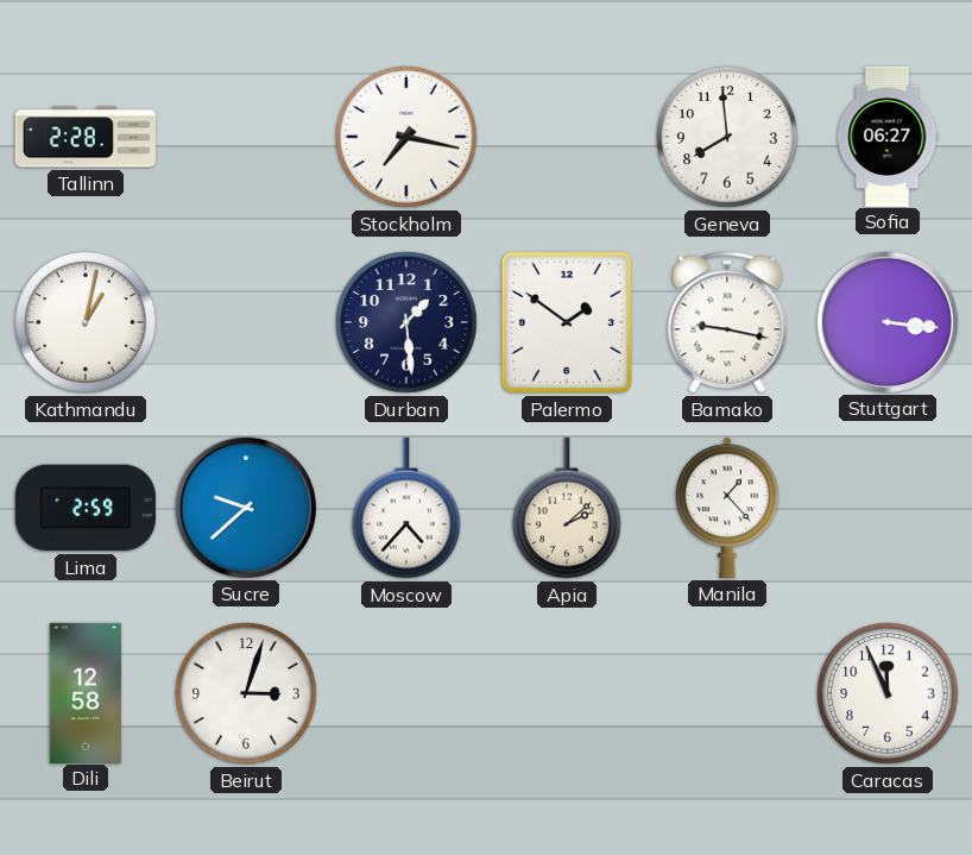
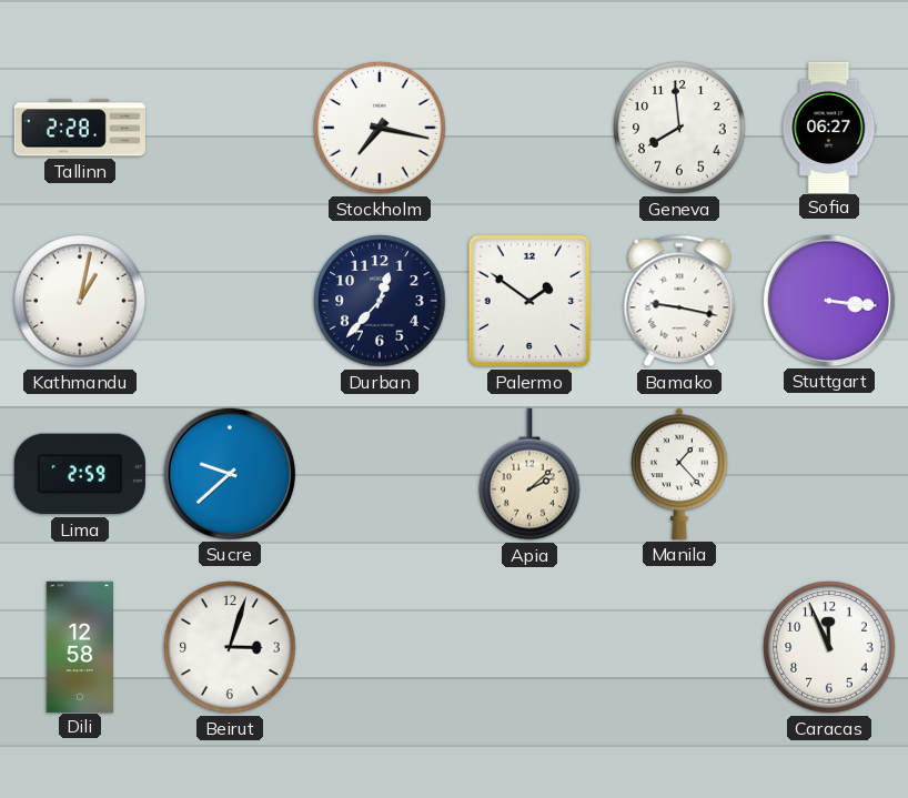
Durban: 1:29 -> 12:37
Moscow: 4:37 -> none
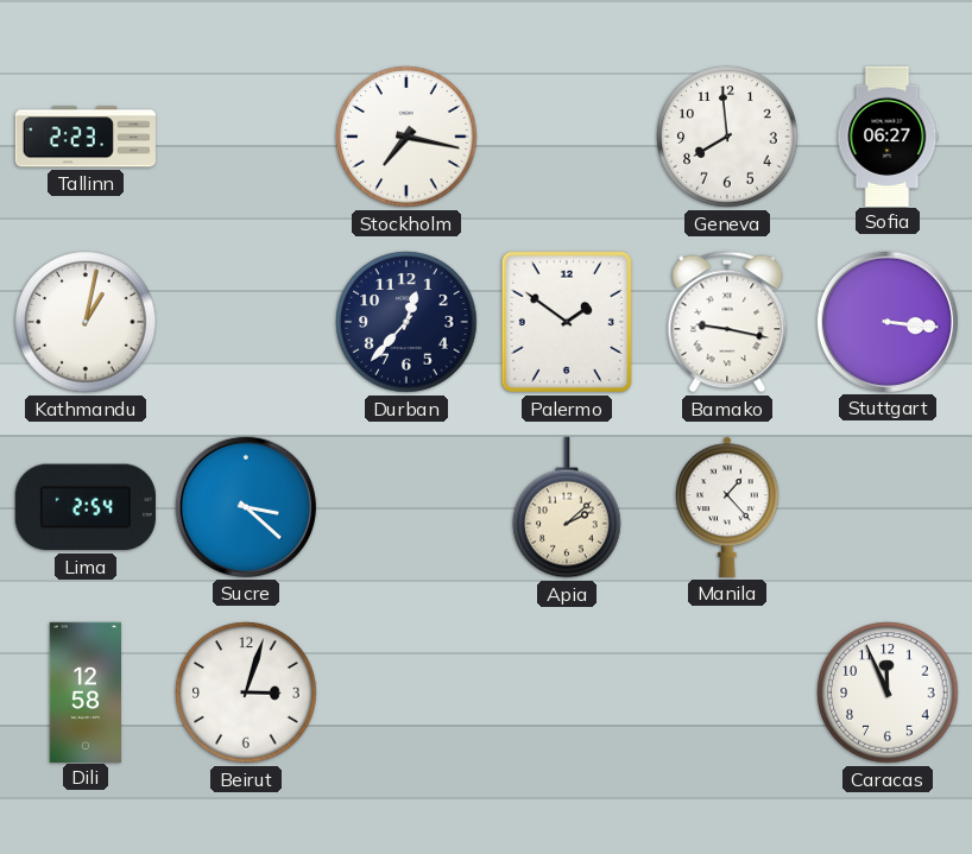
Tallinn: 2:28 -> 2:23
Lima: 2:59 -> 2:54
Sucre: 9:38 -> 3:22
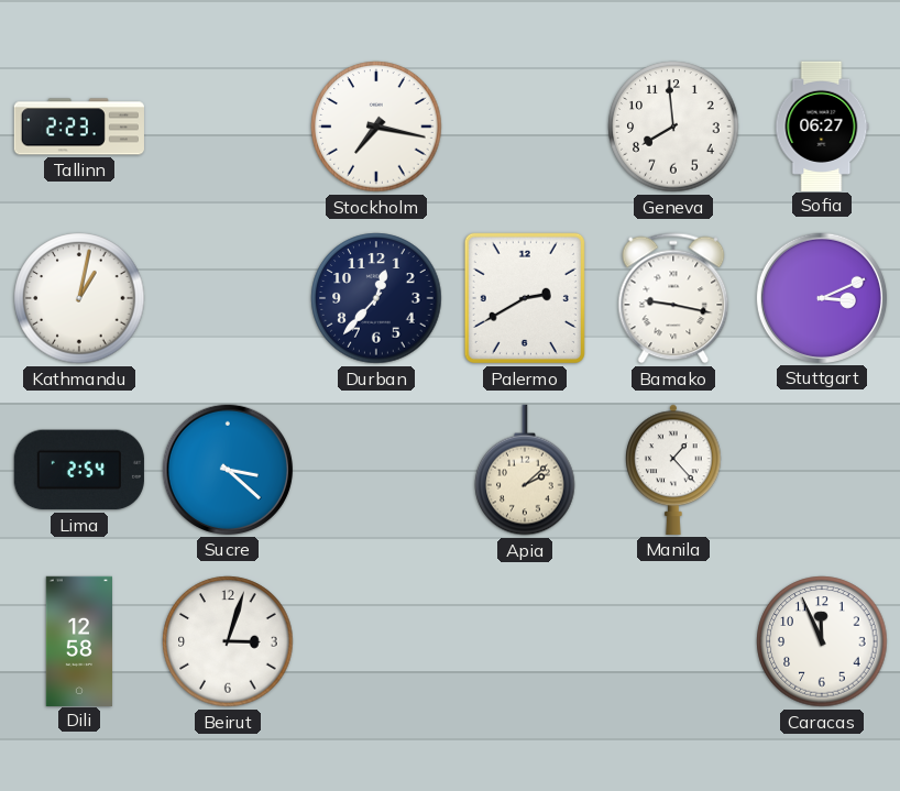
Palermo: 1:51 -> 2:40
Stuttgart: 3:16 -> 3:11
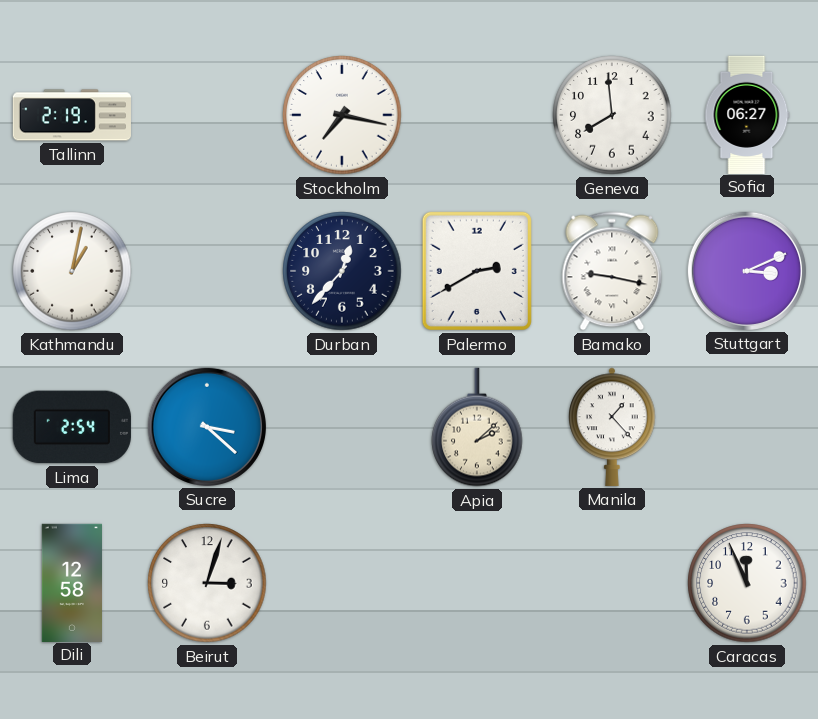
Tallinn: 2:23 -> 2:19
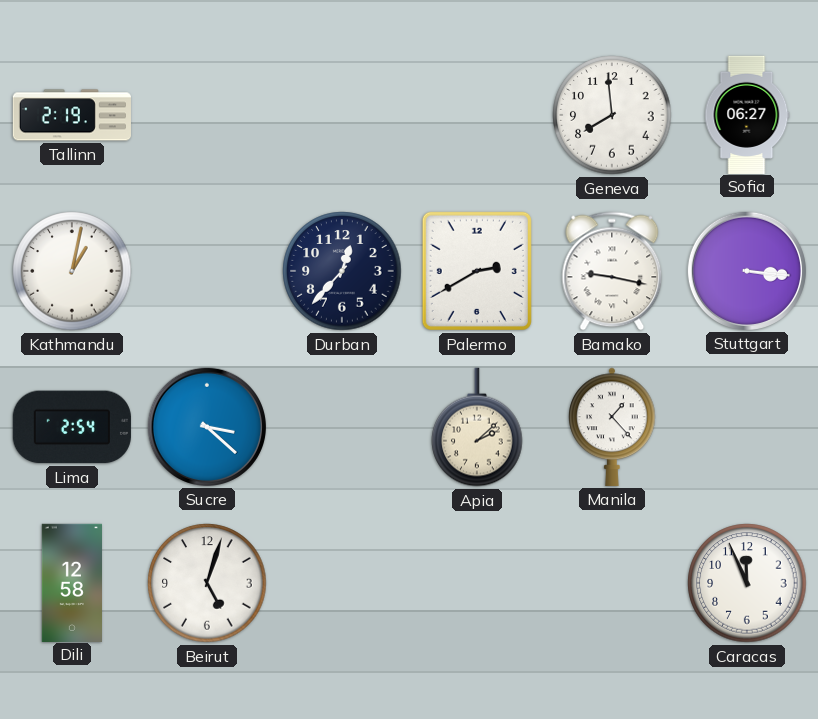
Stockholm: 7:17 -> none
Stuttgart: 3:11 -> 3:16
Beirut: 3:03 -> 5:03
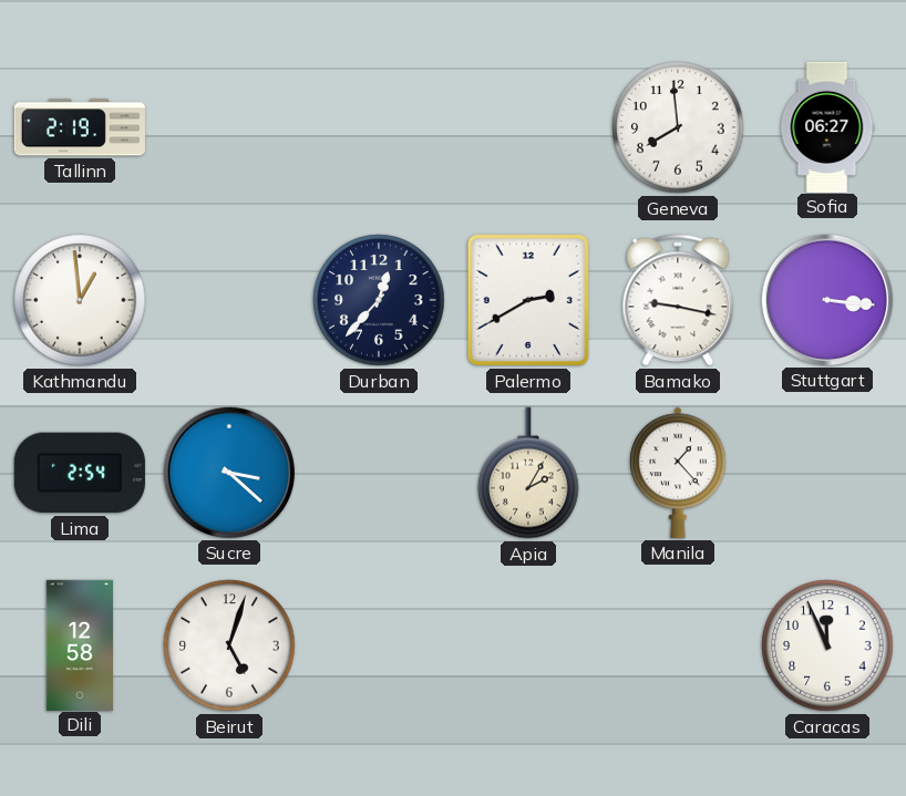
Kathmandu: 1:02 -> 12:59
Apia: 2:08 -> 2:05
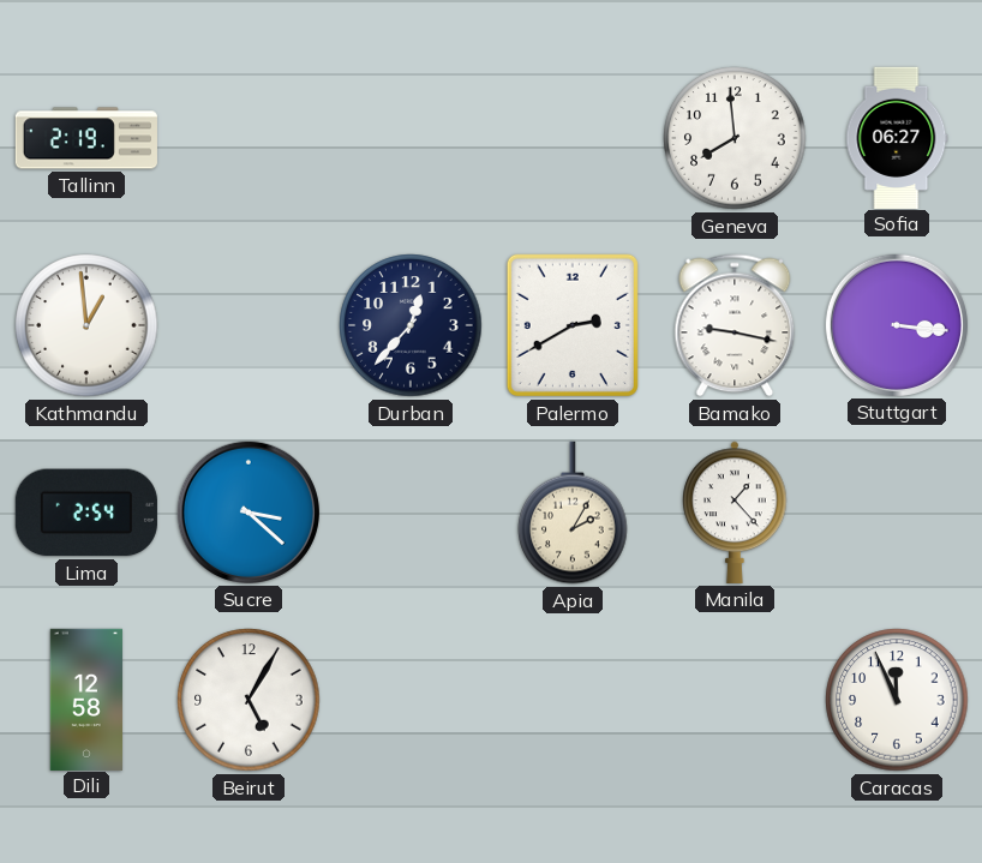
Beirut: 5:03 -> 5:05
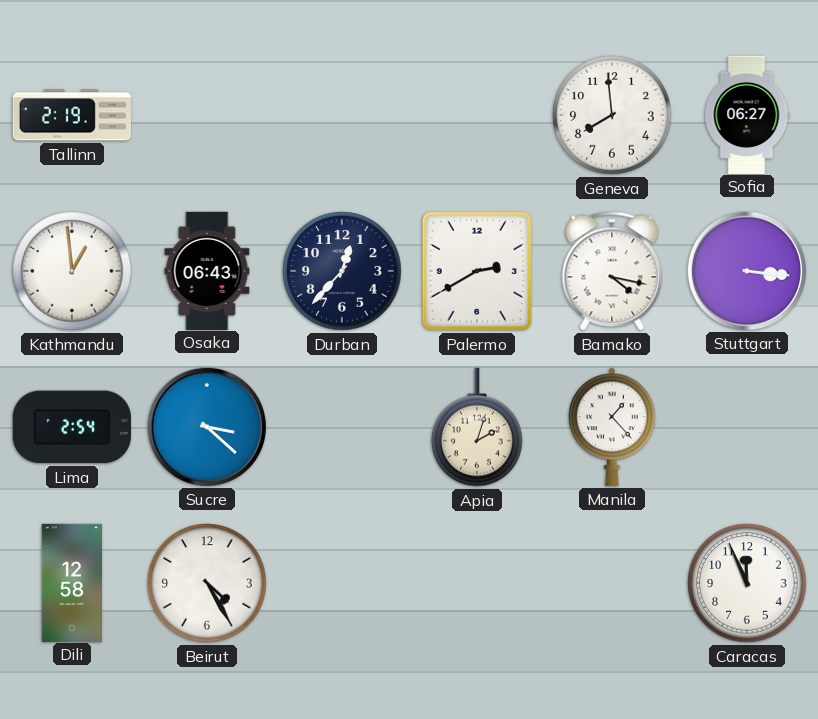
Osaka: none -> 06:43
Bamako: 9:17 -> 4:17
Apia: 2:05 -> 2:03
Beirut: 5:05 -> 4:25
